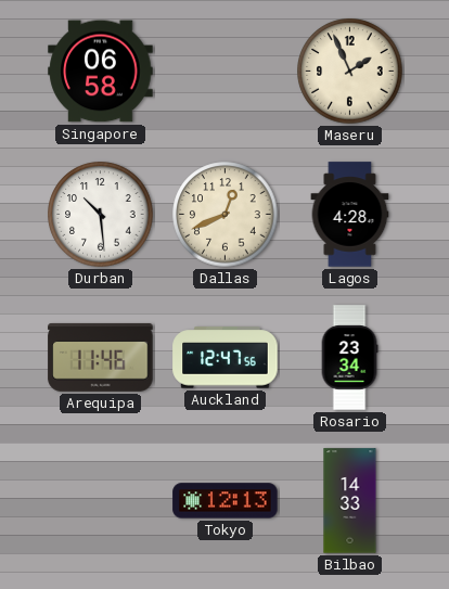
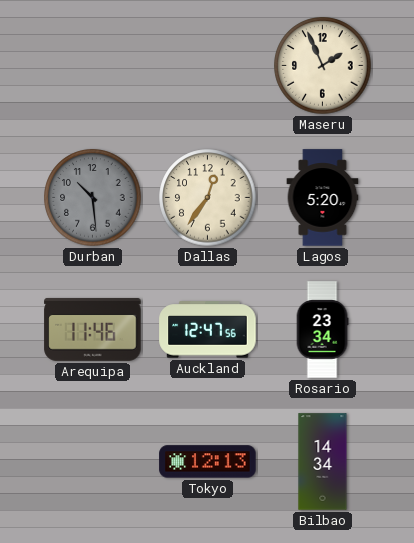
Singapore: 06:58 -> none
Durban dial: white -> grey
Dallas: 12:41 -> 12:36
Lagos: 4:28 -> 5:20
Bilbao: 14:33 -> 14:34
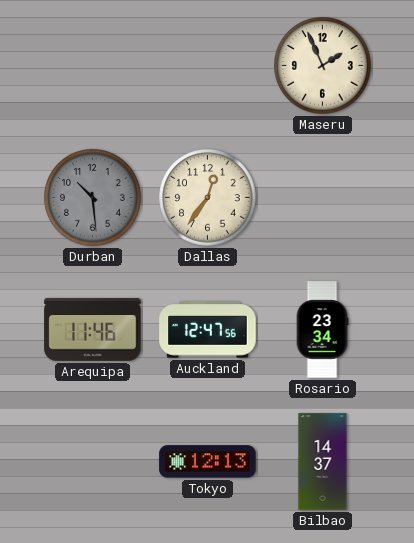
Lagos: 5:20 -> none
Bilbao: 14:34 -> 14:37
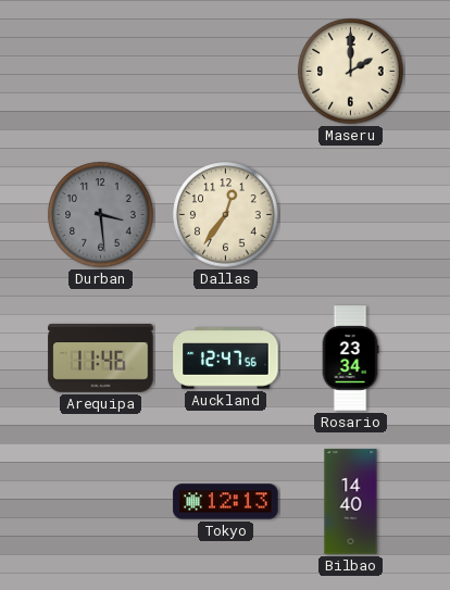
Maseru: 1:56 -> 2:00
Durban: 10:29 -> 3:29
Bilbao: 14:37 -> 14:40
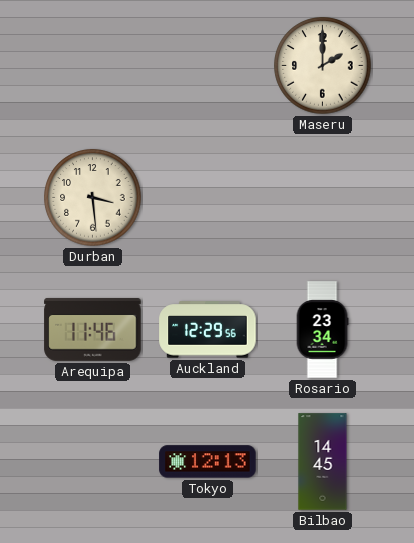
Durban dial: grey -> cream
Dallas: 12:36 -> none
Auckland: 12:47 -> 12:29
Bilbao: 14:40 -> 14:45
